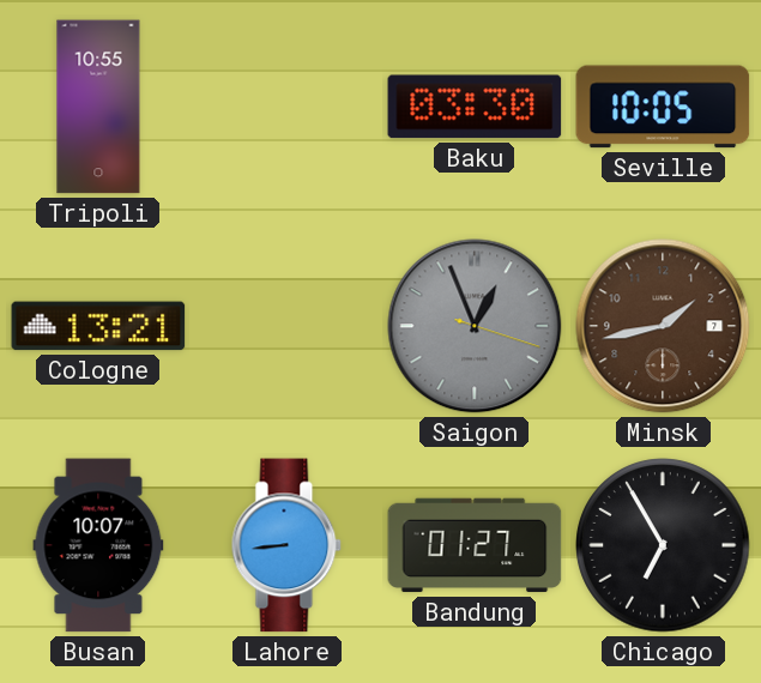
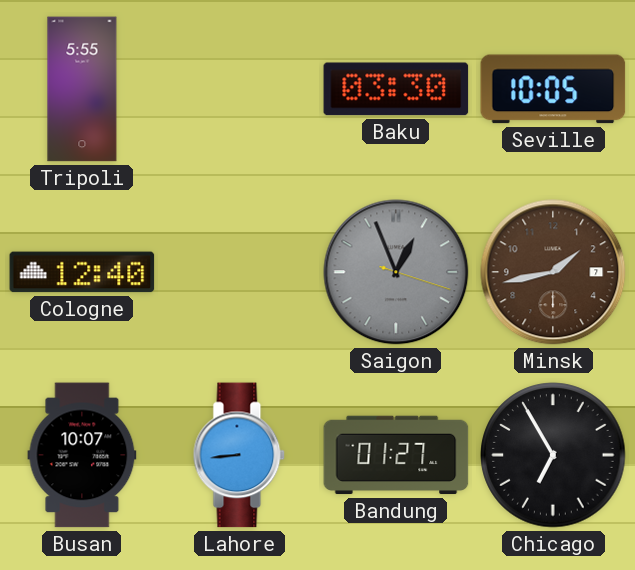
Tripoli: 10:55 -> 5:55
Cologne: 13:21 -> 12:40
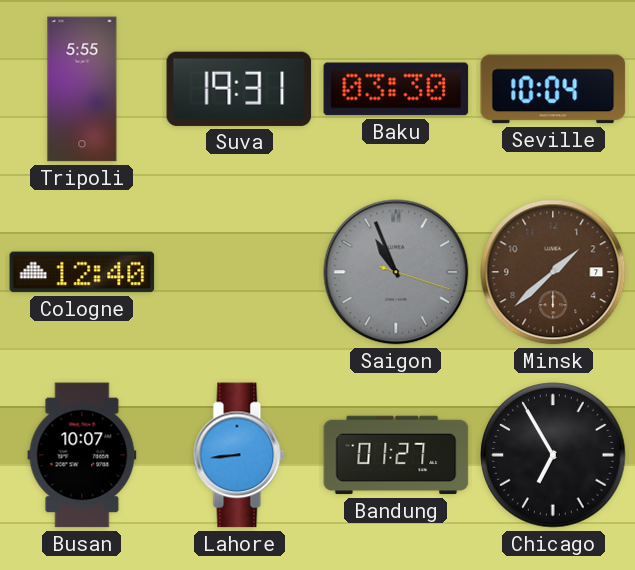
Suva: none -> 19:31
Seville: 10:05 -> 10:04
Saigon: 12:56 -> 10:56
Minsk: 1:43 -> 1:38
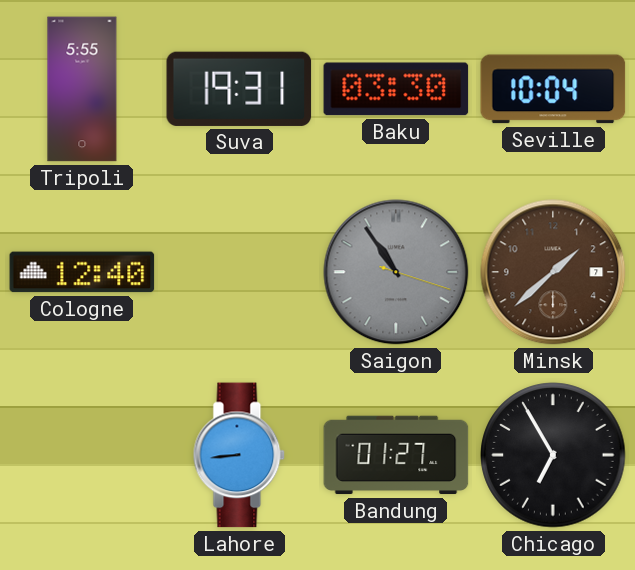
Saigon: 10:56 -> 10:54
Busan: 10:07 -> none
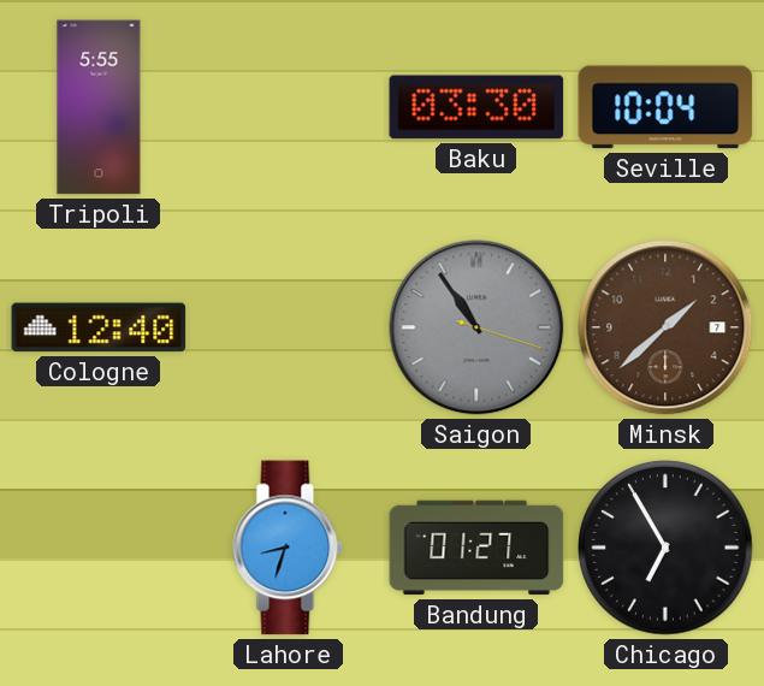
Suva: 19:31 -> none
Lahore: 8:44 -> 8:33
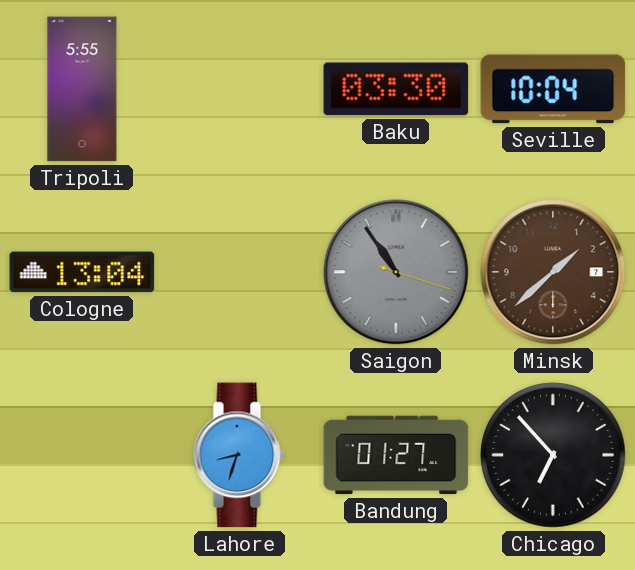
Cologne: 12:40 -> 13:04
Chicago: 6:55 -> 6:53
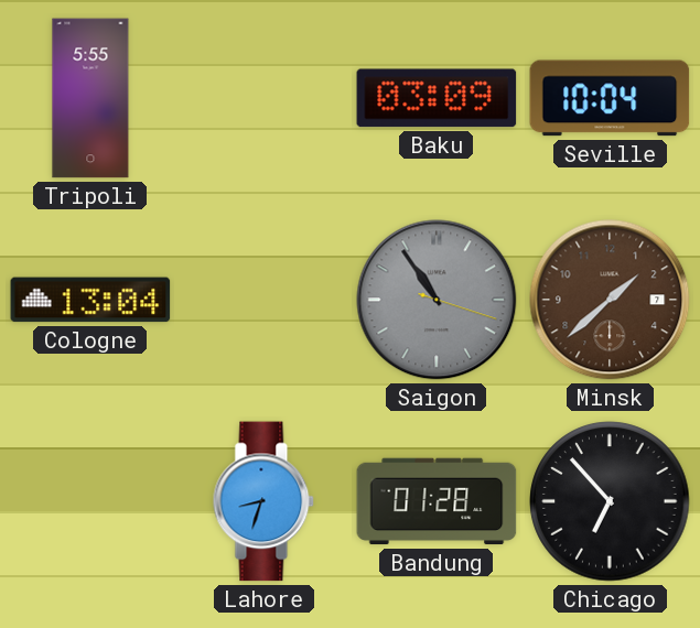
Baku: 03:30 -> 03:09
Bandung: 01:27 -> 01:28
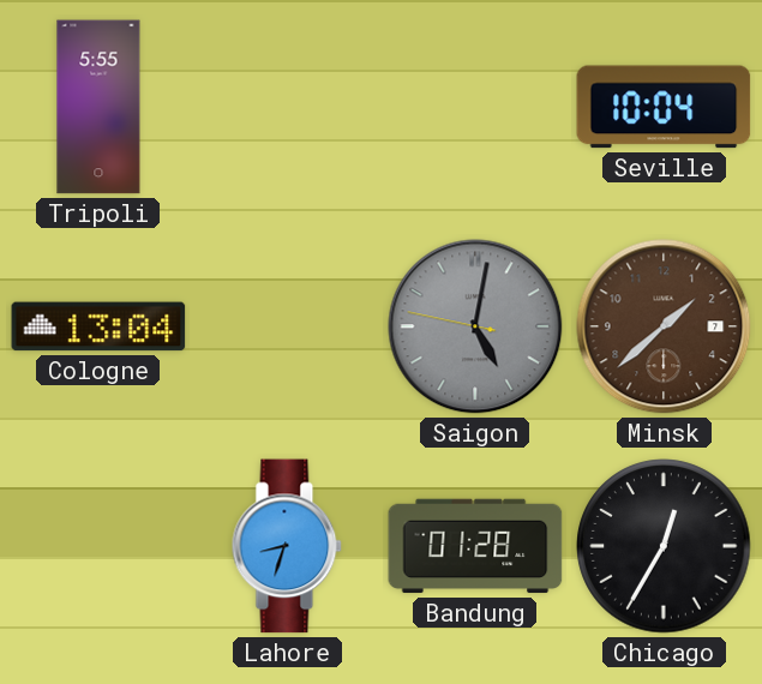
Baku: 03:09 -> none
Saigon: 10:54 -> 5:01
Chicago: 6:53 -> 12:35
